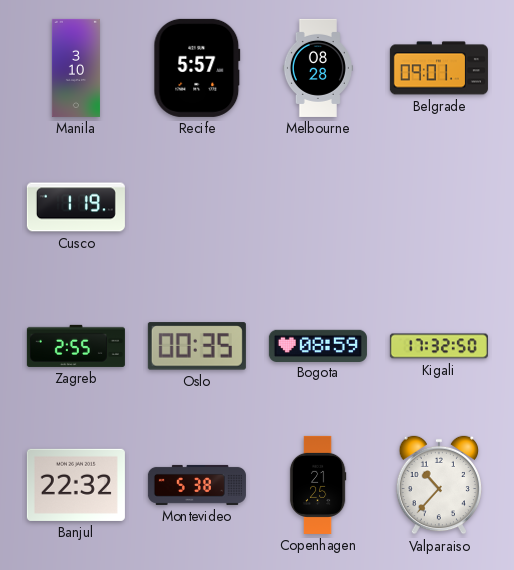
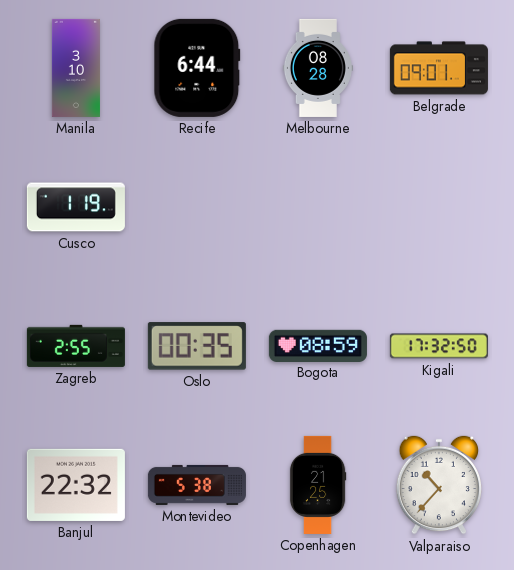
Recife: 5:57 -> 6:44
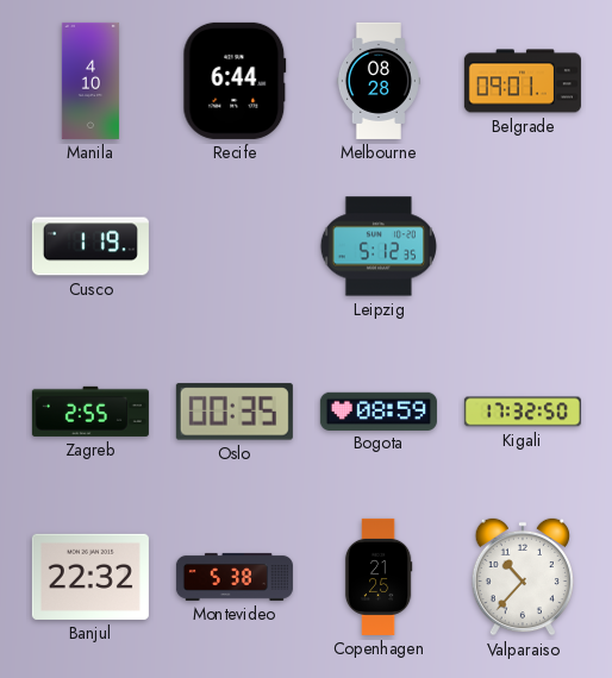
Manila: 3:10 -> 4:10
Leipzig: none -> 5:12
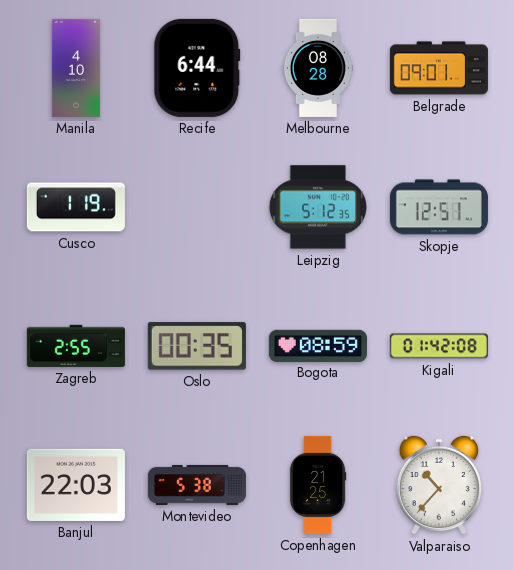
Skopje: none -> 12:51
Kigali: 17:32 -> 01:42
Banjul: 22:32 -> 22:03
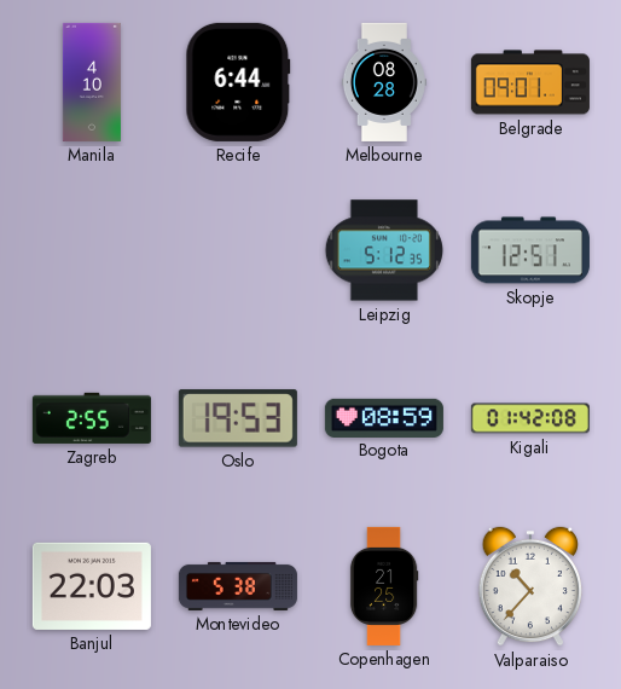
Cusco: 1:19 -> none
Oslo: 00:35 -> 19:53
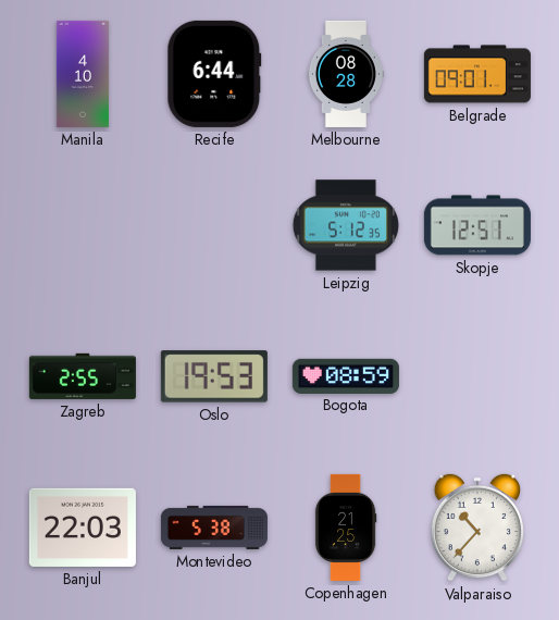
Kigali: 01:42 -> none
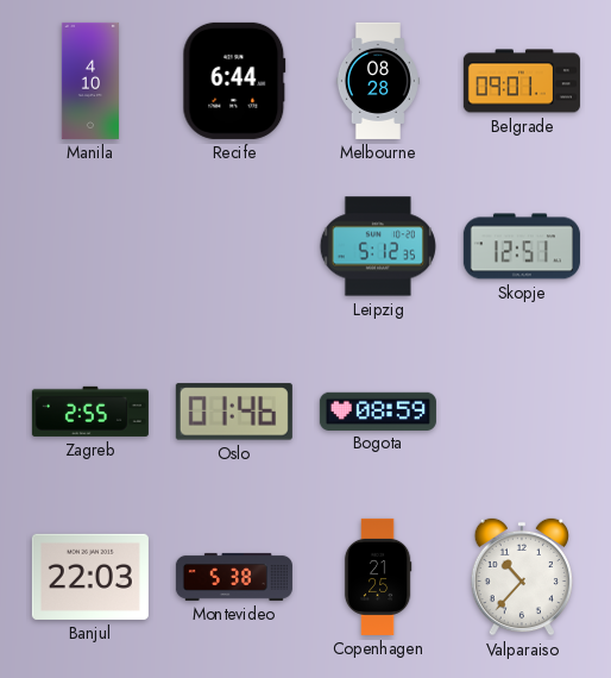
Oslo: 19:53 -> 01:46
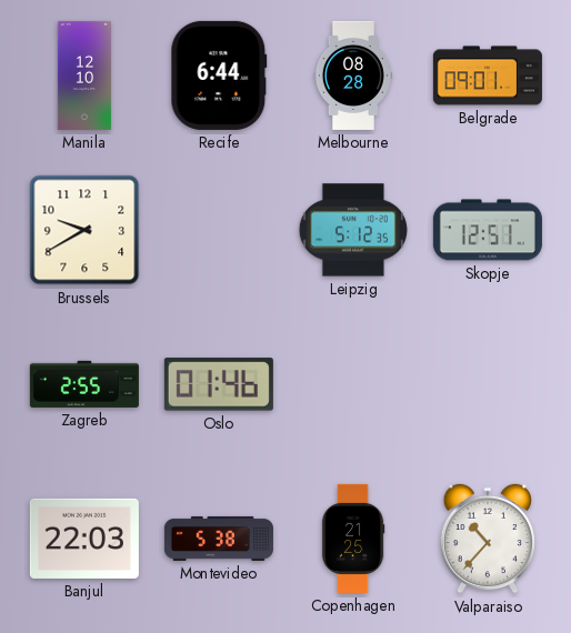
Manila: 4:10 -> 12:10
Brussels: none -> 9:40
Bogota: 08:59 -> none
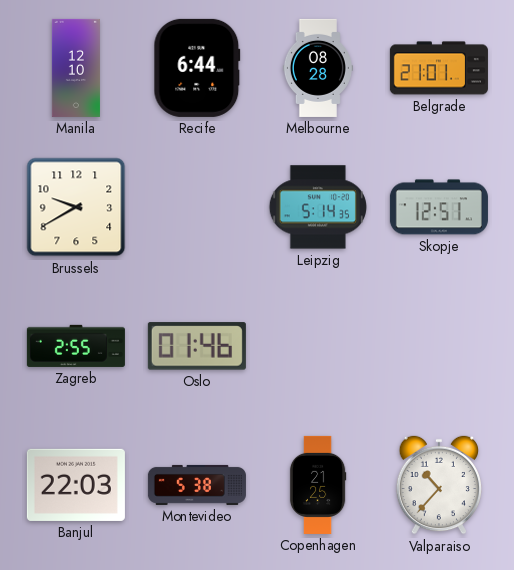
Belgrade: 09:01 -> 21:01
Leipzig: 5:12 -> 5:14
